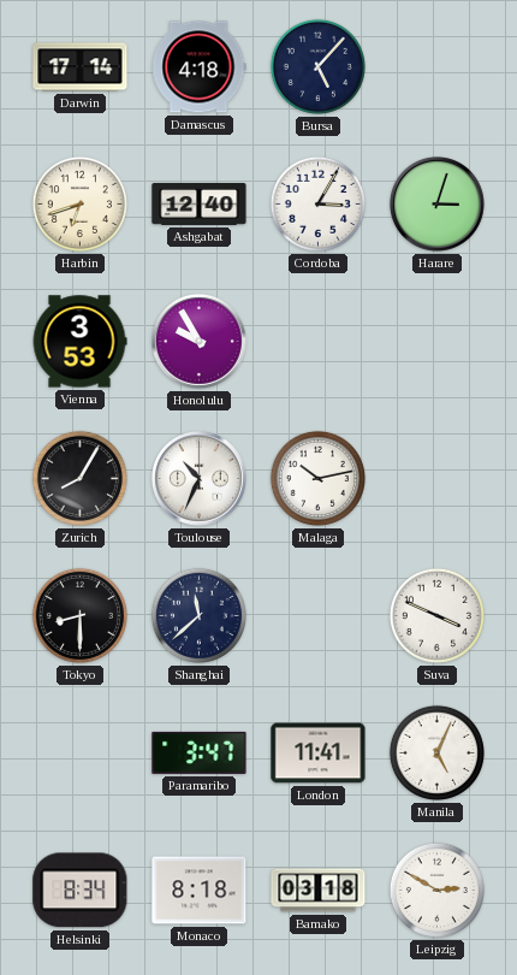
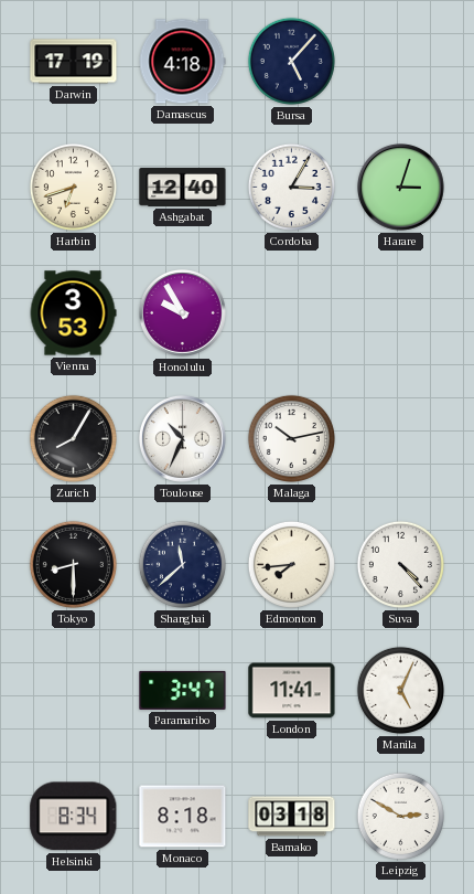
Darwin: 17:14 -> 17:19
Edmonton: none -> 7:44
Suva: 3:49 -> 4:23
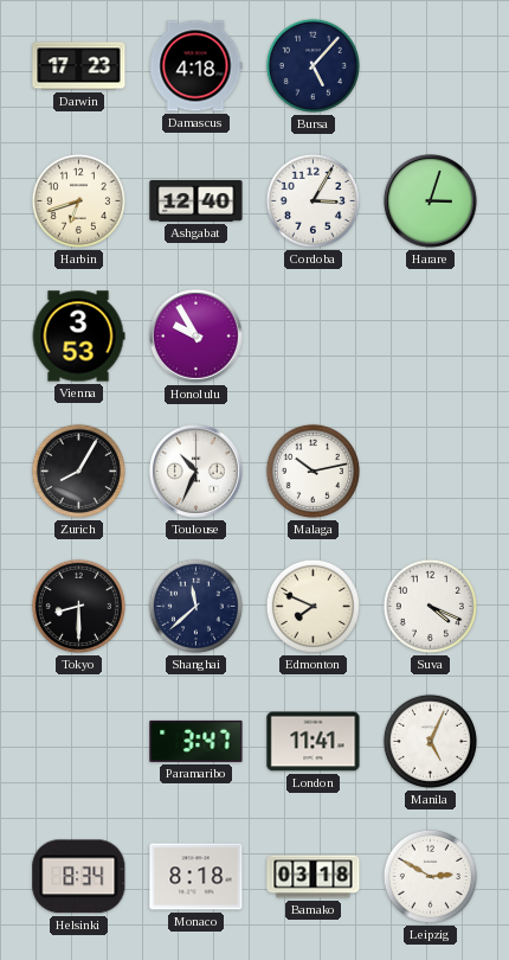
Darwin: 17:19 -> 17:23
Edmonton: 7:44 -> 7:49
Suva: 4:23 -> 4:19
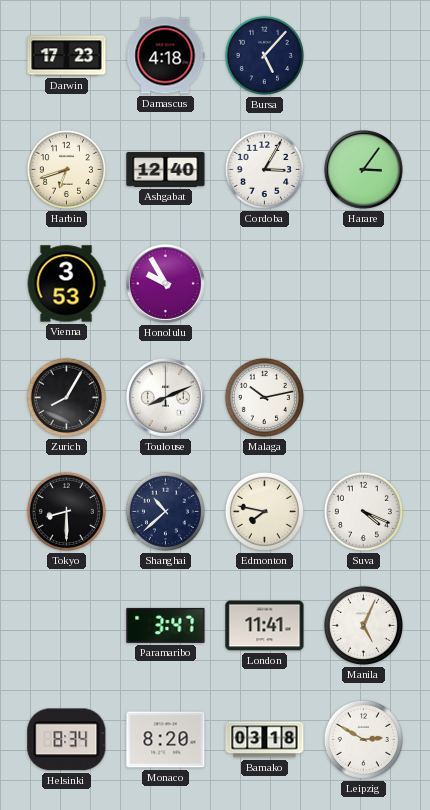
Harare: 3:03 -> 3:06
Toulouse: 10:34 -> 8:11
Shanghai: 11:38 -> 10:38
Edmonton: 7:49 -> 7:47
Monaco: 8:18 -> 8:20
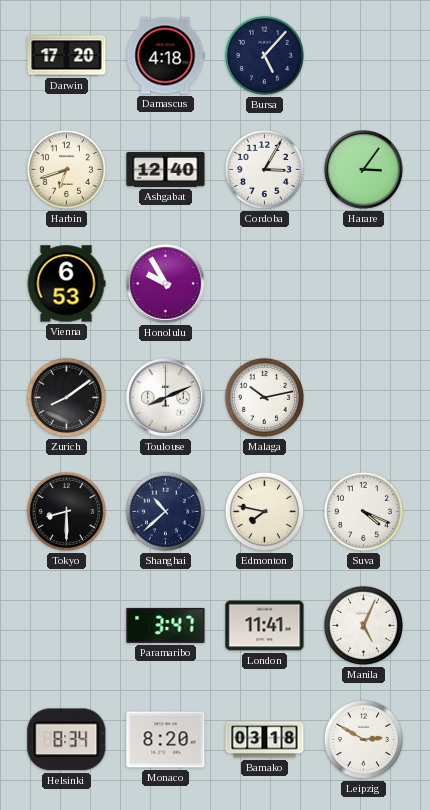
Darwin: 17:23 -> 17:20
Vienna: 3:53 -> 6:53
Zurich: 8:05 -> 8:09
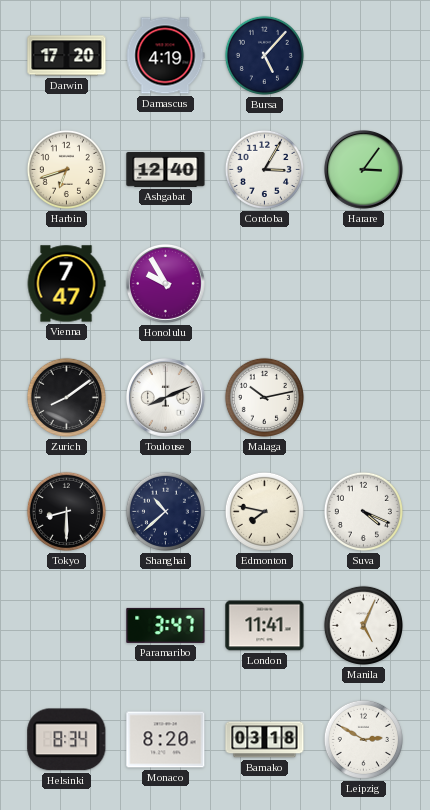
Damascus: 4:18 -> 4:19
Vienna: 6:53 -> 7:47
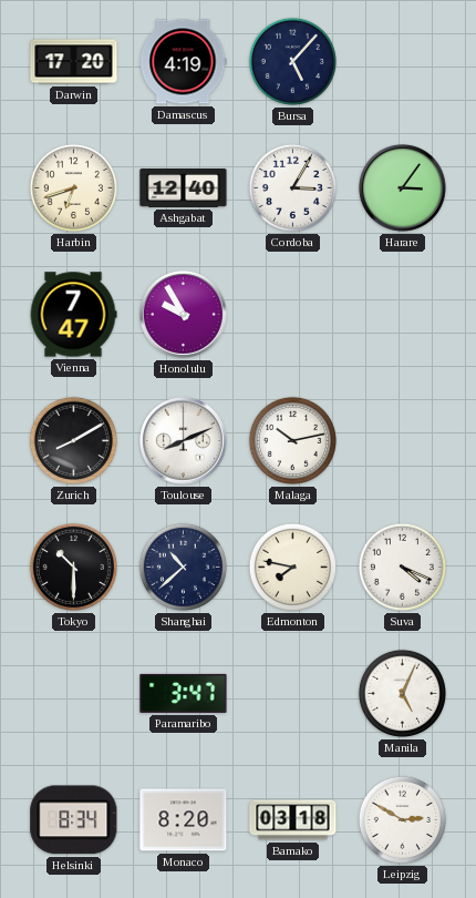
Zurich: 8:09 -> 8:10
Tokyo: 8:30 -> 10:30
London: 11:41 -> none
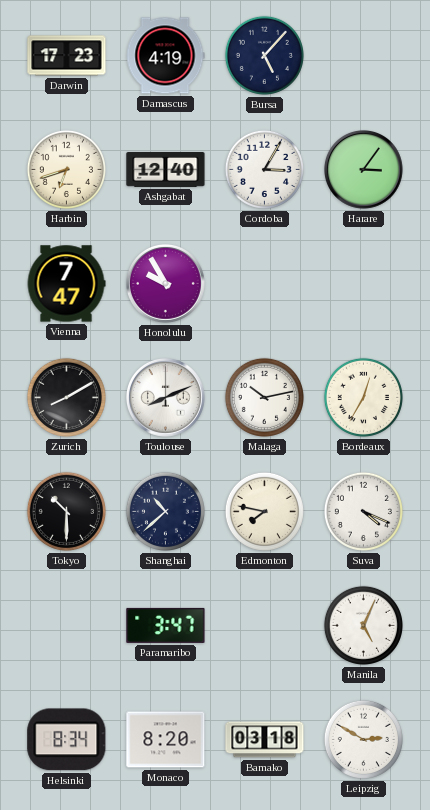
Darwin: 17:20 -> 17:23
Bordeaux: none -> 12:35
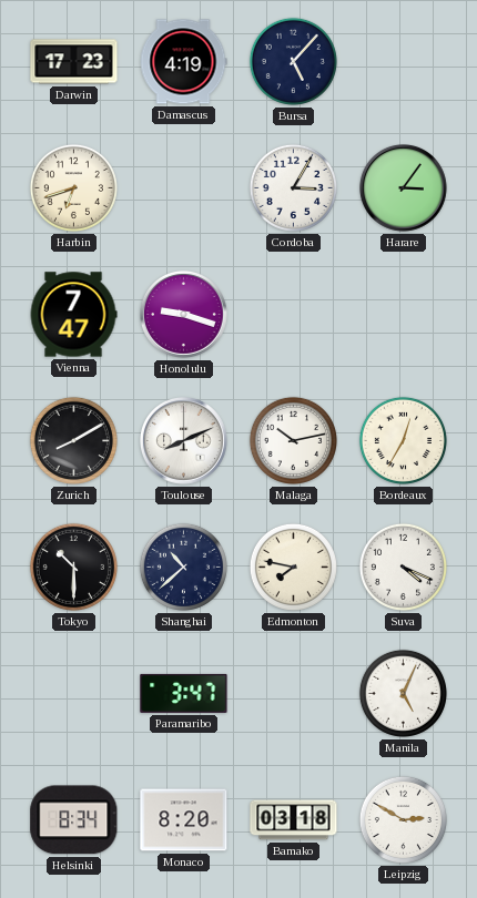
Ashgabat: 12:40 -> none
Honolulu: 9:55 -> 9:18
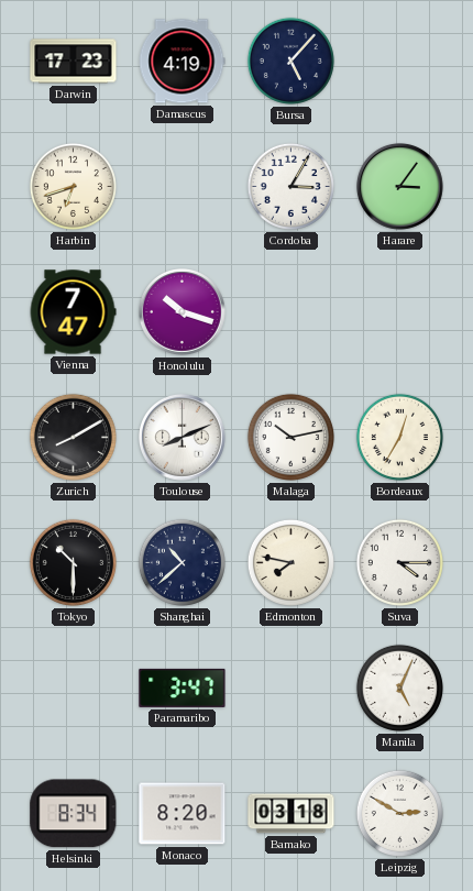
Honolulu: 9:18 -> 10:18
Suva: 4:19 -> 4:15
